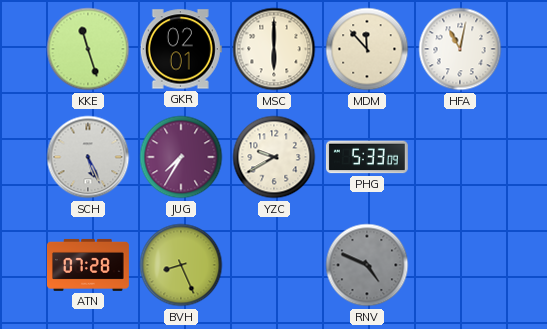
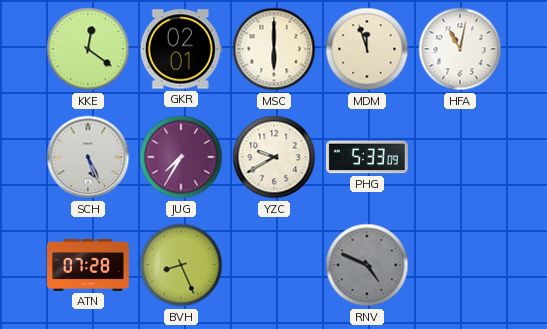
KKE: 11:27 -> 12:21
MDM: 11:53 -> 11:57
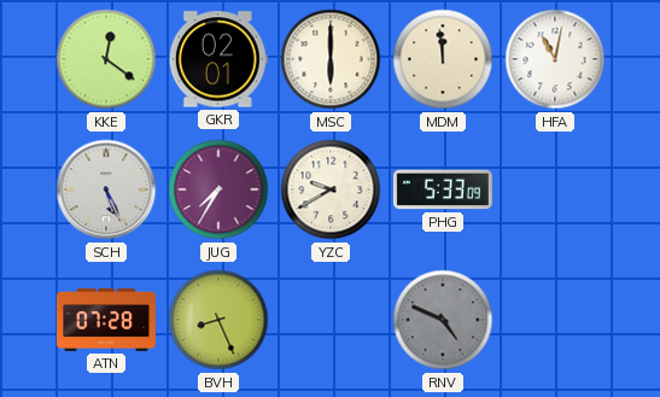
MDM: 11:57 -> 11:59
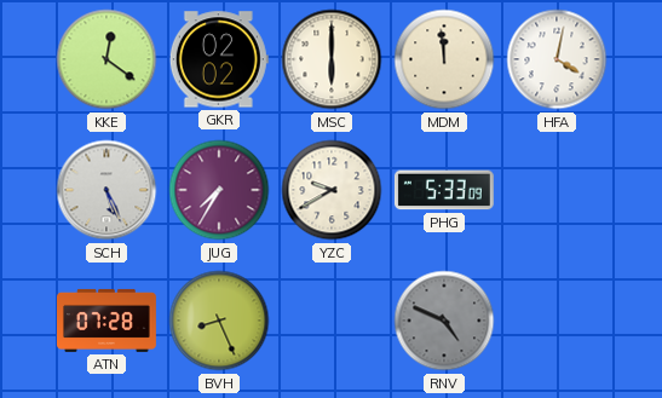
GKR: 02:01 -> 02:02
HFA: 11:02 -> 4:02
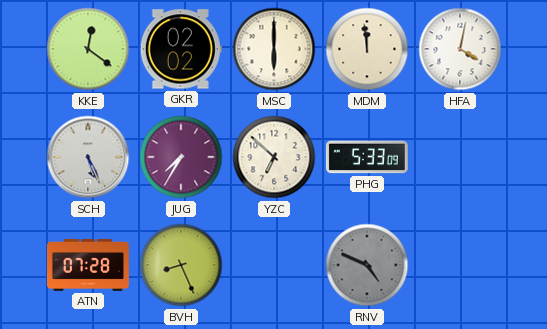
YZC: 9:40 -> 6:52
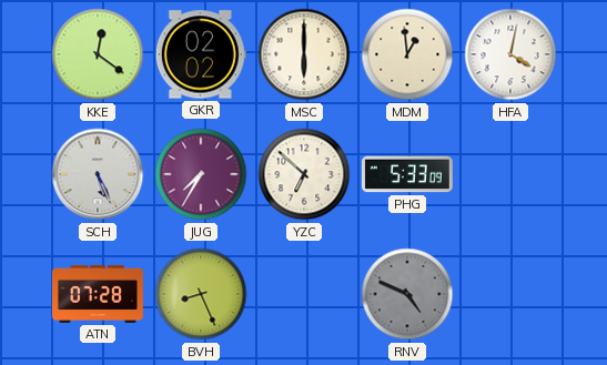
MDM: 11:59 -> 12:59
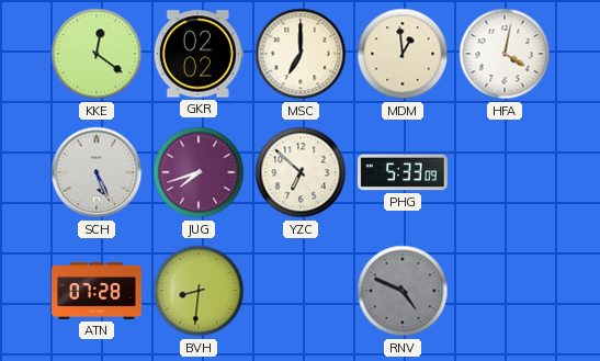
MSC: 6:00 -> 7:00
JUG: 7:35 -> 7:42
BVH: 8:26 -> 8:31
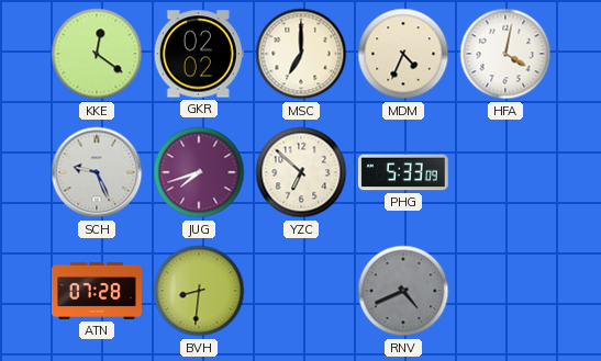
MDM: 12:59 -> 4:34
SCH: 5:26 -> 9:26
RNV: 4:49 -> 4:41
